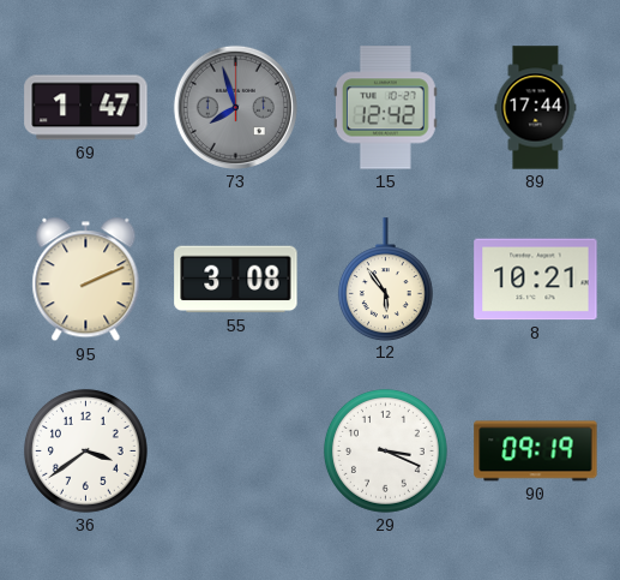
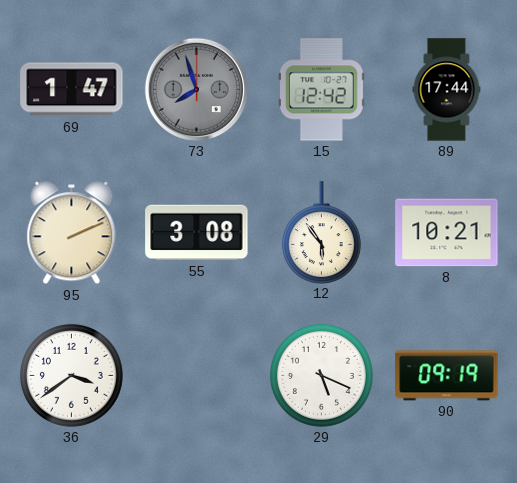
29: 3:19 -> 5:19
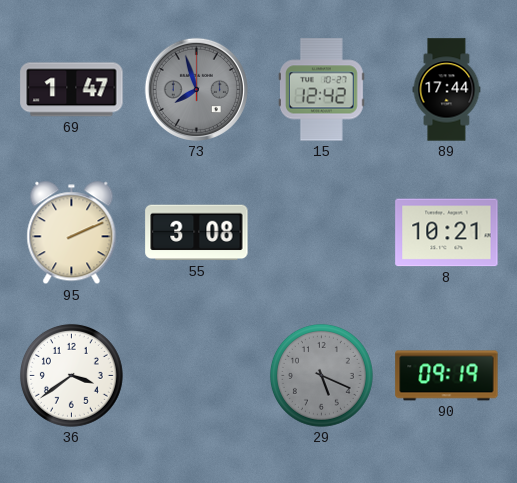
12: 5:54 -> none
29 dial: white -> grey
